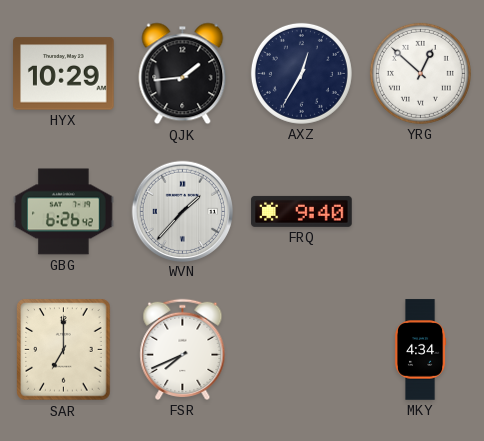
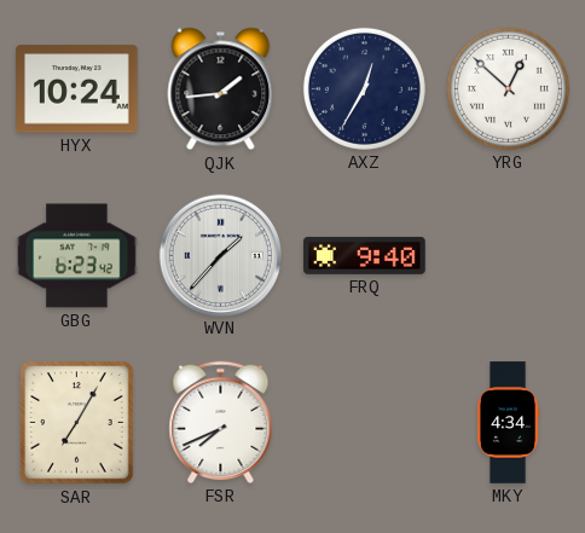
HYX: 10:29 -> 10:24
GBG: 6:26 -> 6:23
SAR: 7:00 -> 7:05
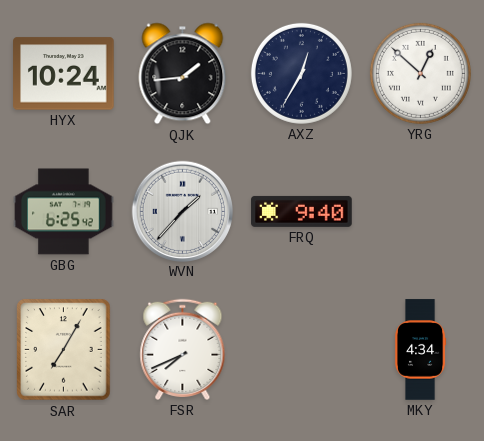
GBG: 6:23 -> 6:25
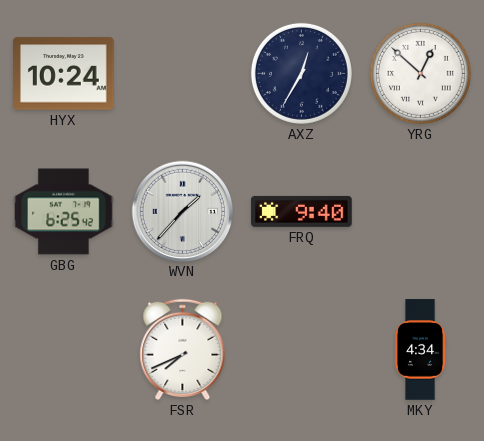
QJK: 1:44 -> none
SAR: 7:05 -> none
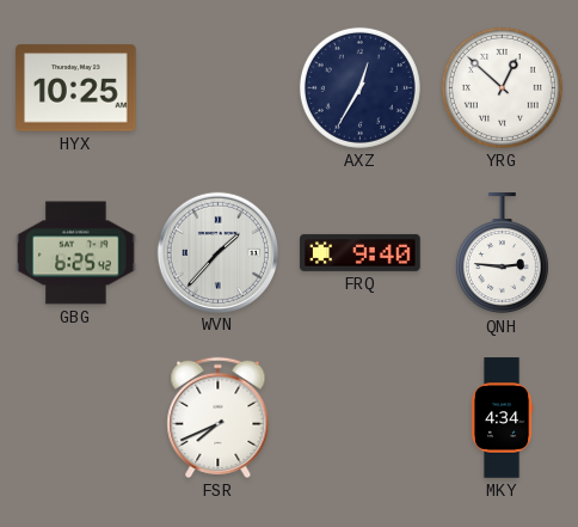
HYX: 10:24 -> 10:25
QNH: none -> 2:46
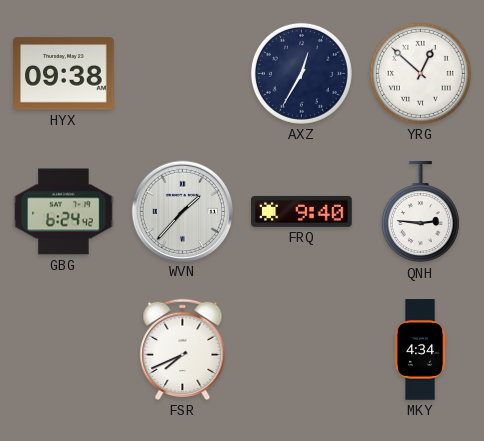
HYX: 10:25 -> 09:38
GBG: 6:25 -> 6:24
